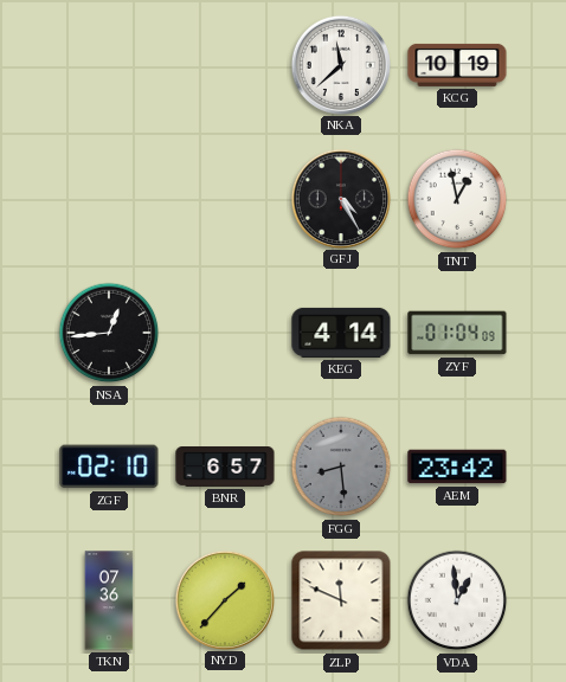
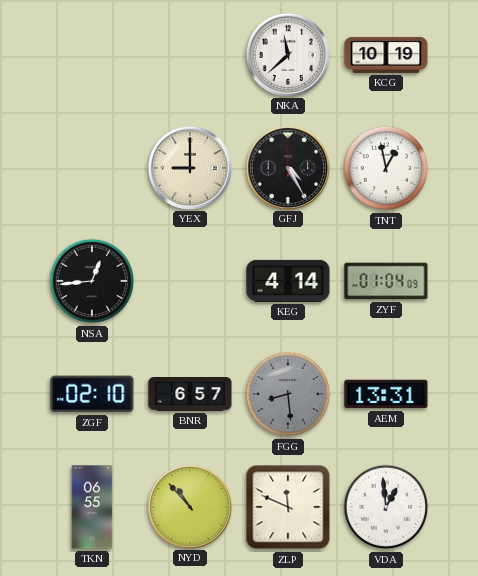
YEX: none -> 9:00
AEM: 23:42 -> 13:31
TKN: 07:36 -> 06:55
NYD: 1:37 -> 10:53
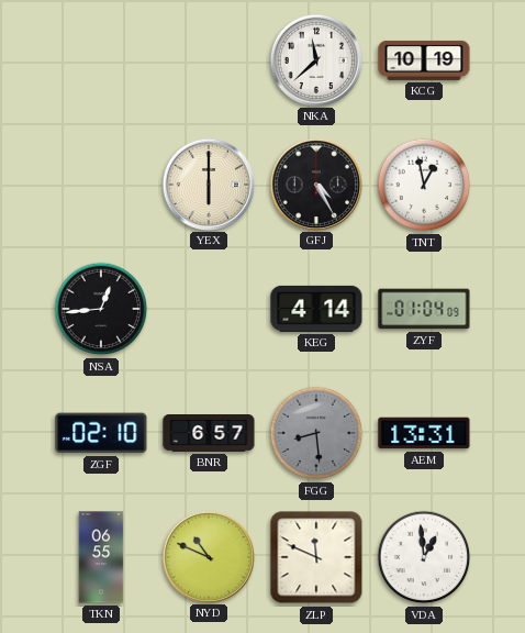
YEX: 9:00 -> 6:00
NYD: 10:53 -> 10:49
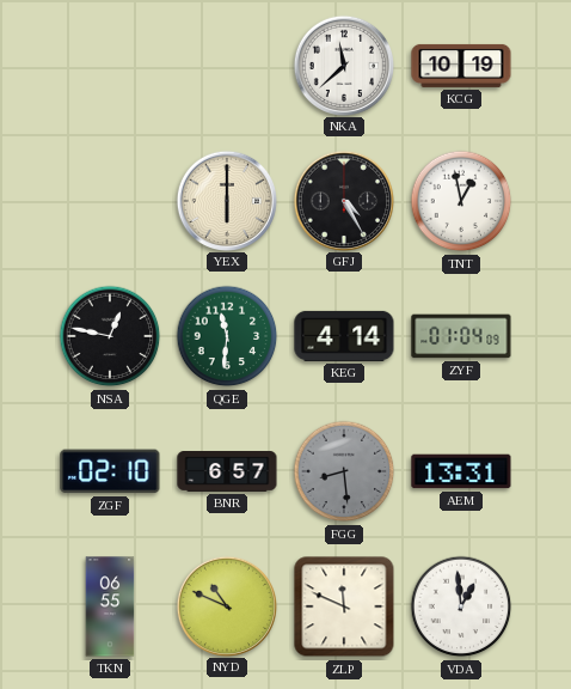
NSA: 12:44 -> 12:47
QGE: none -> 11:31
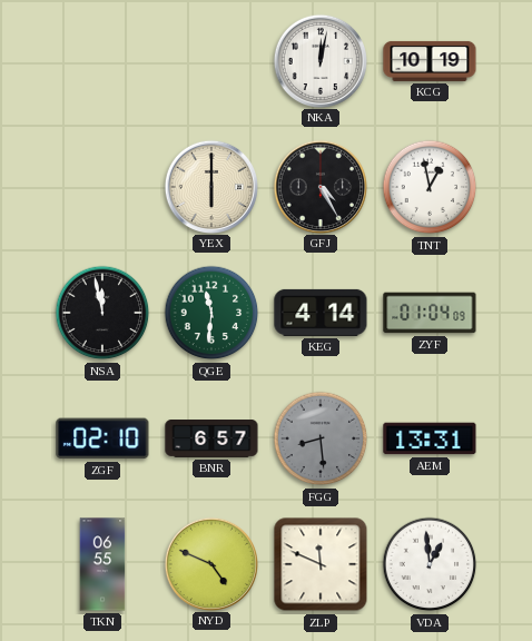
NKA: 11:38 -> 12:02
NSA: 12:47 -> 11:58
NYD: 10:49 -> 4:49
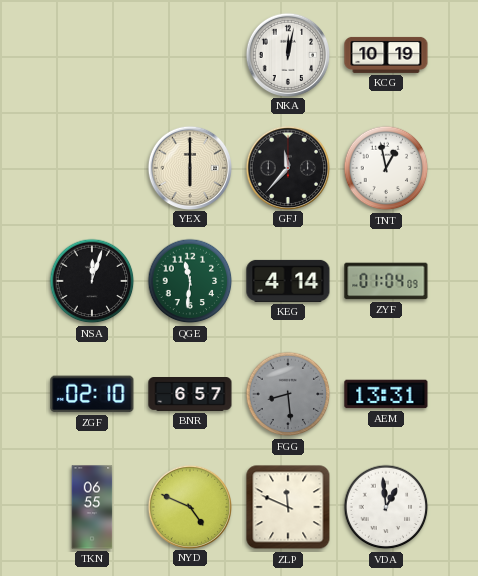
GFJ: 4:25 -> 11:37
NSA: 11:58 -> 12:03
